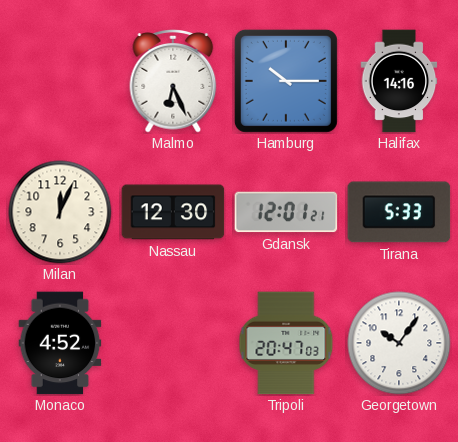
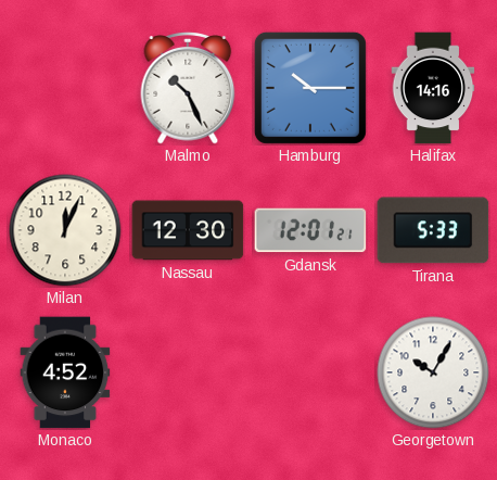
Malmo: 6:26 -> 10:26
Tripoli: 20:47 -> none
Georgetown: 10:06 -> 10:05
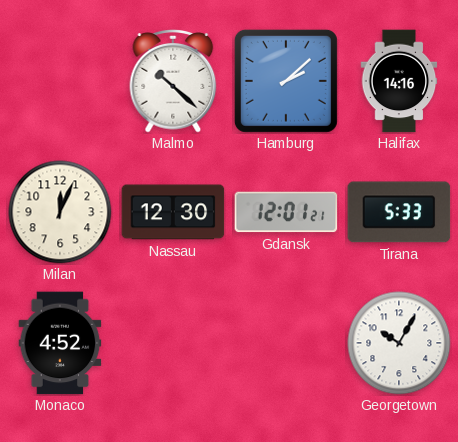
Malmo: 10:26 -> 10:22
Hamburg: 10:15 -> 2:08
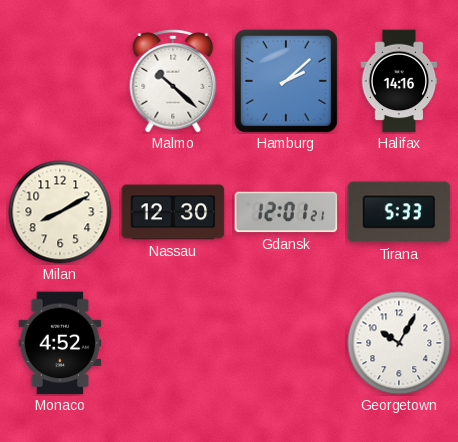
Milan: 12:04 -> 8:10
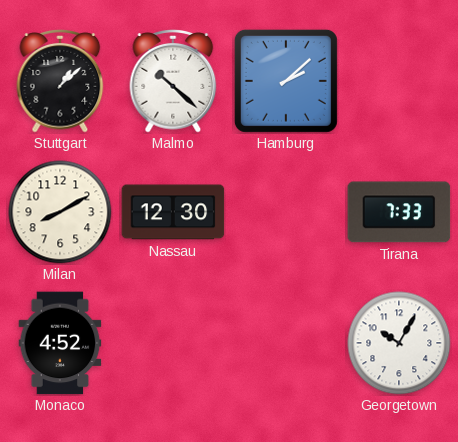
Stuttgart: none -> 1:08
Halifax: 14:16 -> none
Gdansk: 12:01 -> none
Tirana: 5:33 -> 7:33
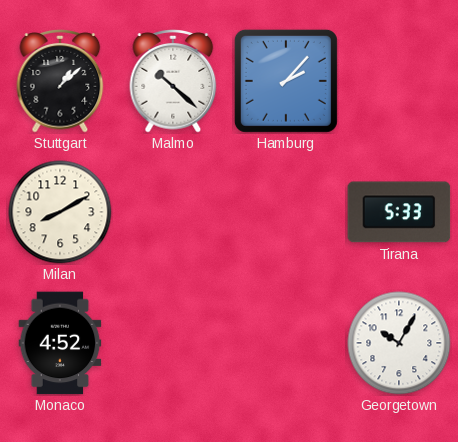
Hamburg: 2:08 -> 2:07
Nassau: 12:30 -> none
Tirana: 7:33 -> 5:33
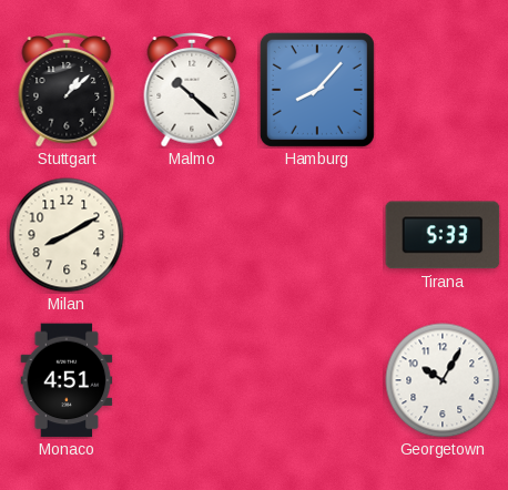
Hamburg: 2:07 -> 8:07
Monaco: 4:52 -> 4:51
